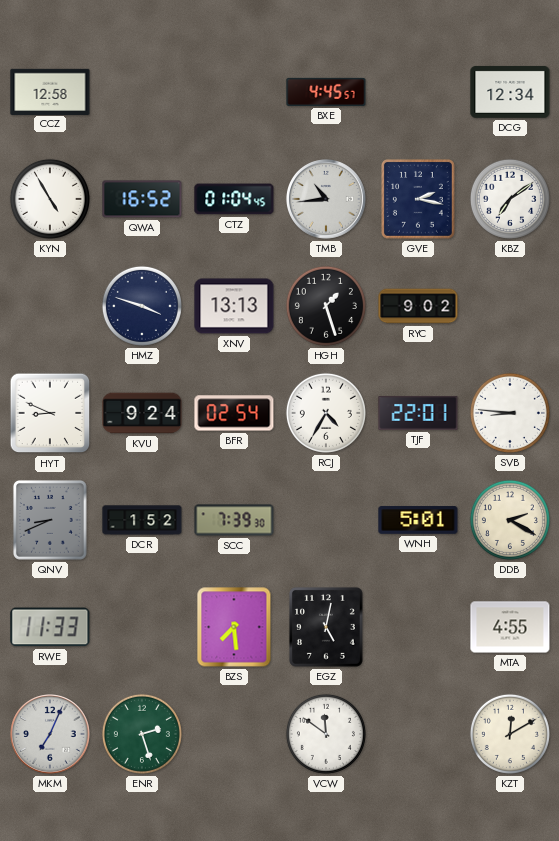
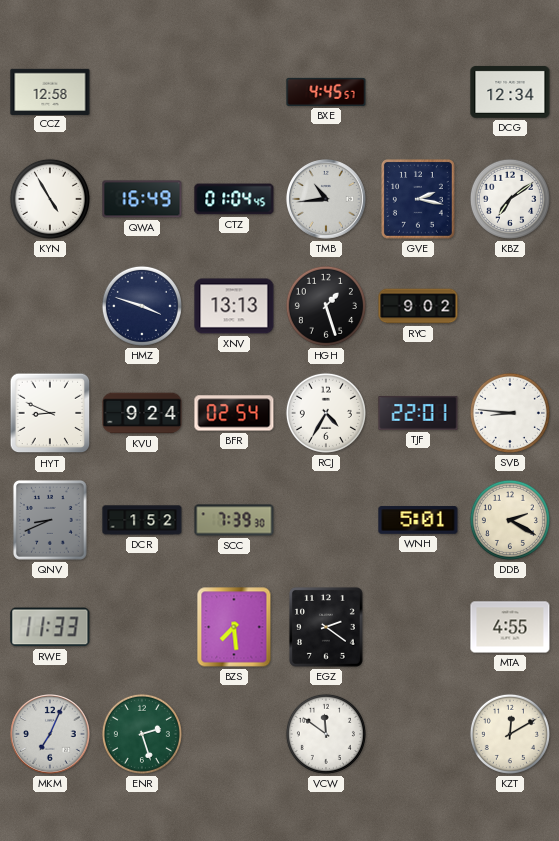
QWA: 16:52 -> 16:49
EGZ: 5:02 -> 2:21
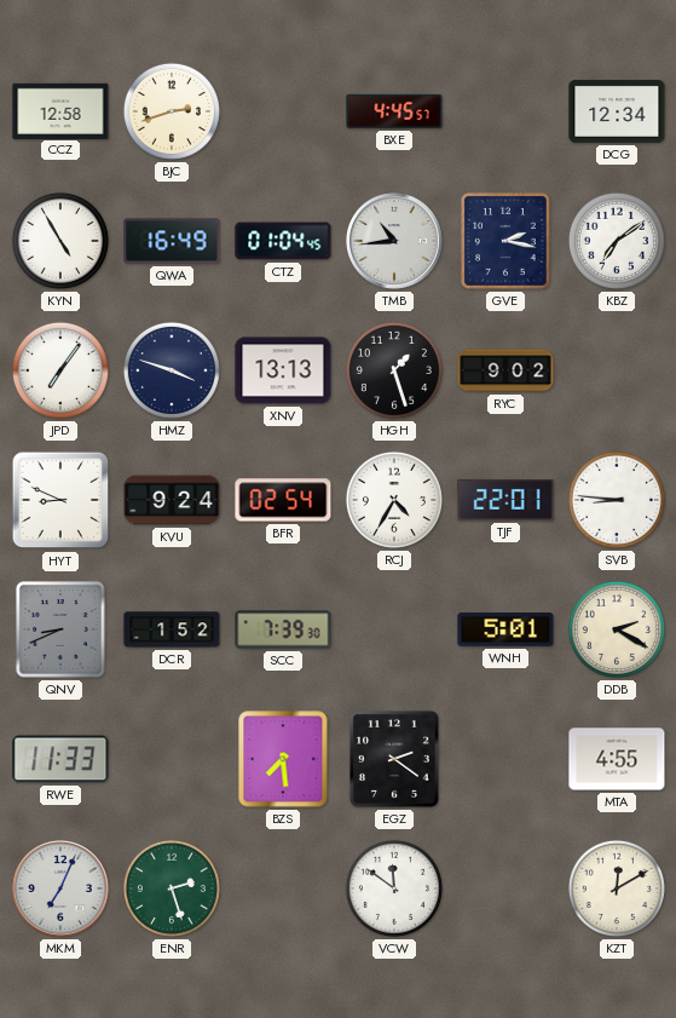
BJC: none -> 2:42
JPD: none -> 7:06
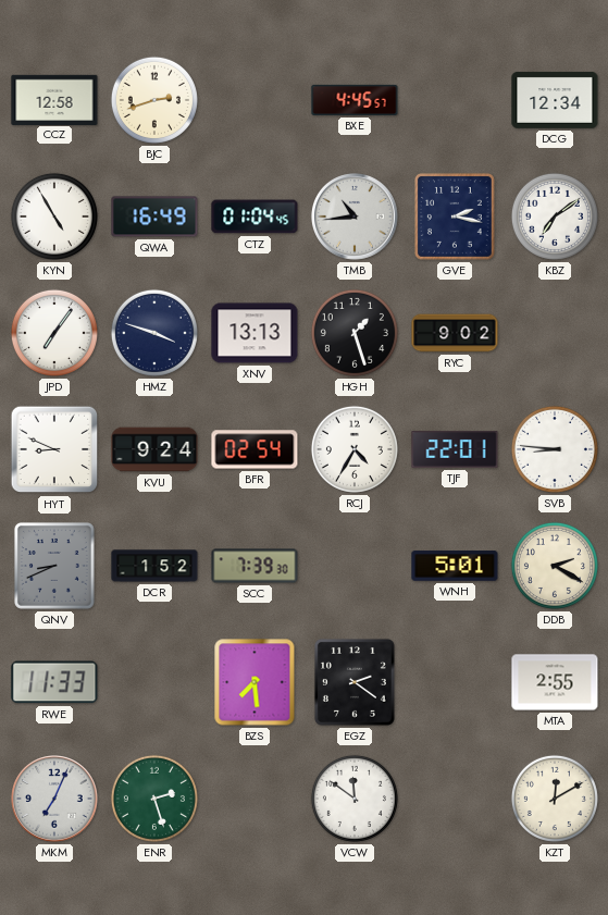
MTA: 4:55 -> 2:55
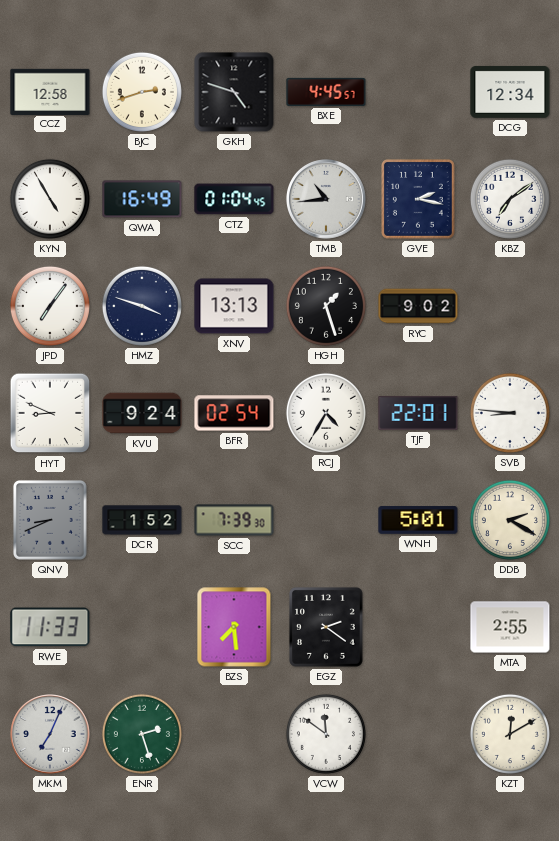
GKH: none -> 4:48
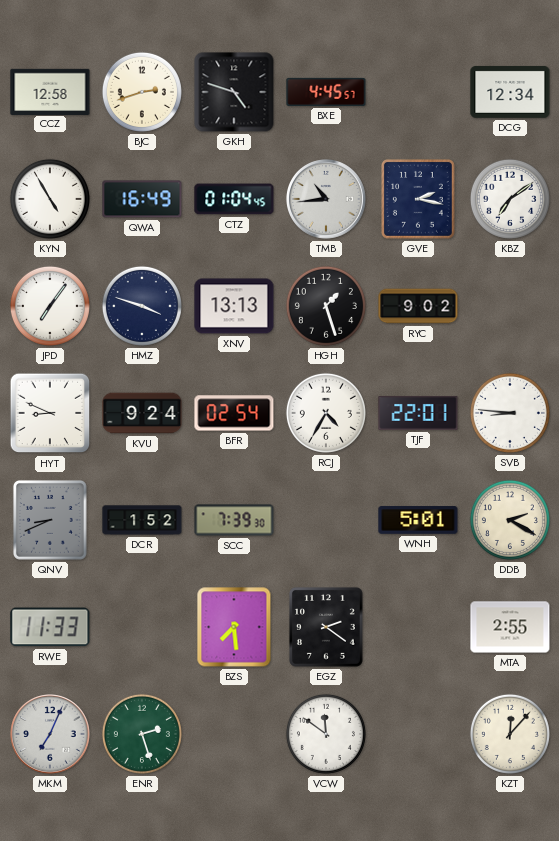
KZT: 12:10 -> 12:07
